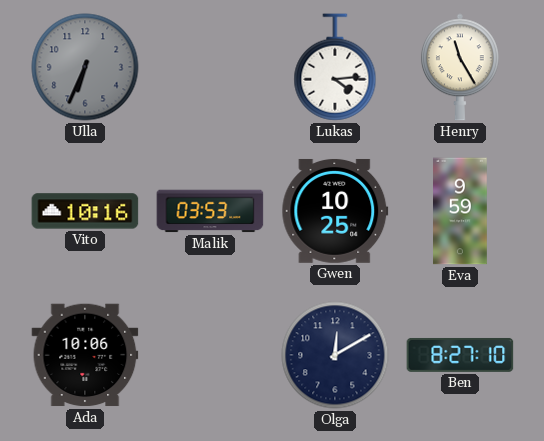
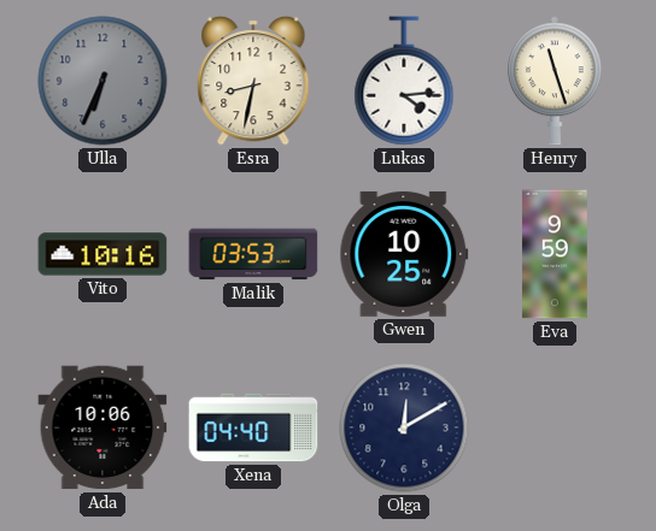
Esra: none -> 8:32
Henry: 11:25 -> 11:27
Xena: none -> 04:40
Ben: 8:27 -> none
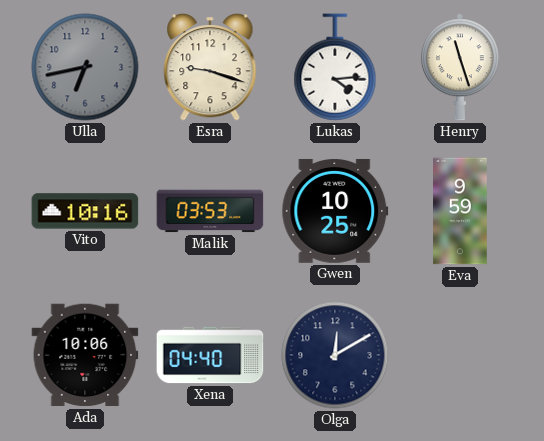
Ulla: 6:34 -> 6:43
Esra: 8:32 -> 9:18
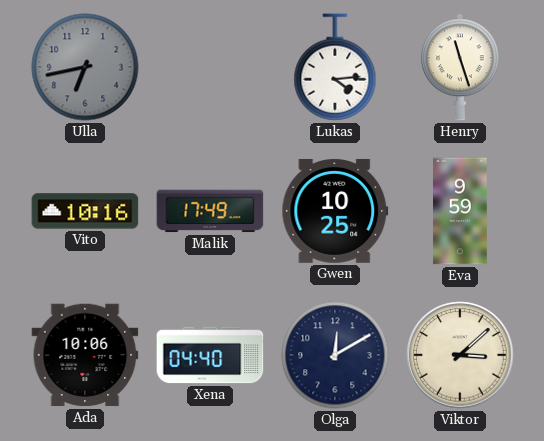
Esra: 9:18 -> none
Malik: 03:53 -> 17:49
Viktor: none -> 3:08
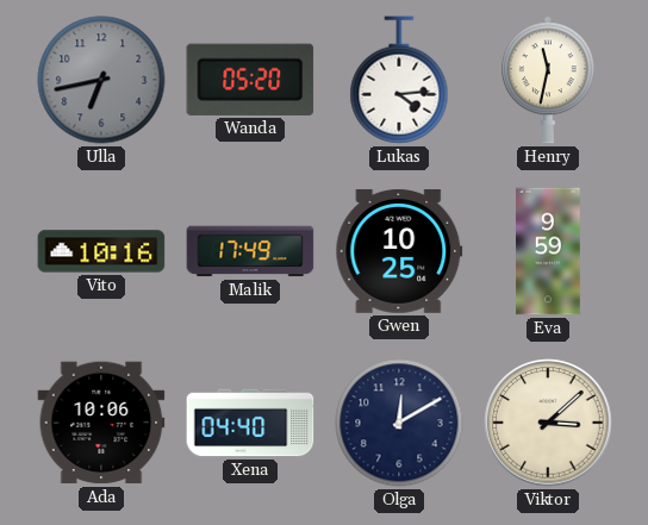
Wanda: none -> 05:20
Henry: 11:27 -> 11:32
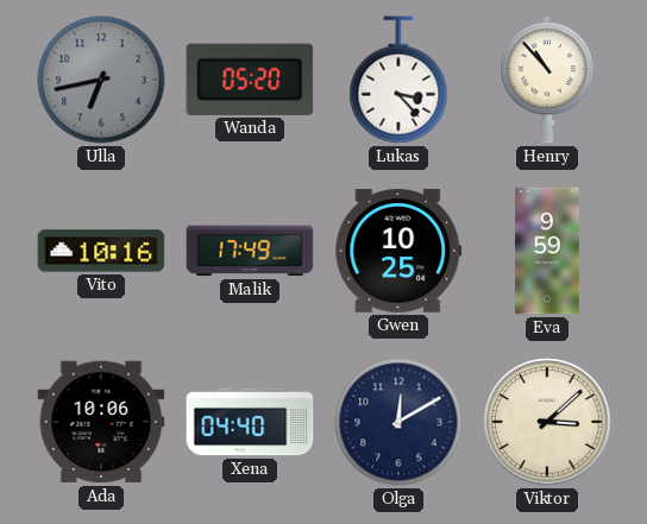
Lukas: 4:14 -> 3:23
Henry: 11:32 -> 10:53
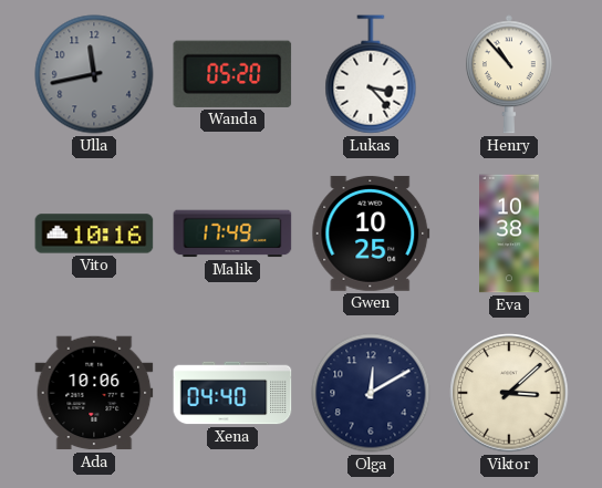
Ulla: 6:43 -> 11:43
Eva: 9:59 -> 10:38
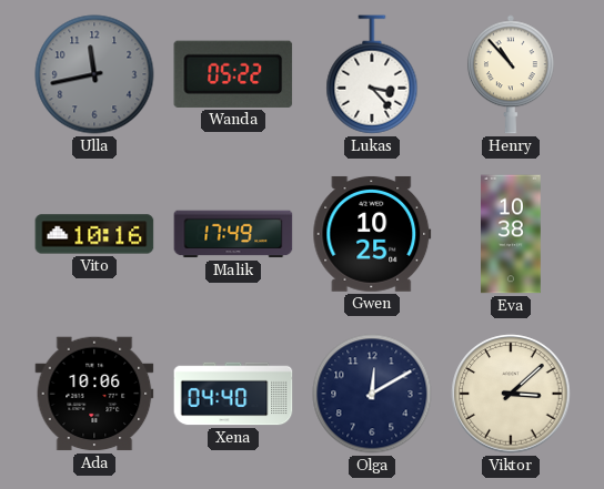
Wanda: 05:20 -> 05:22
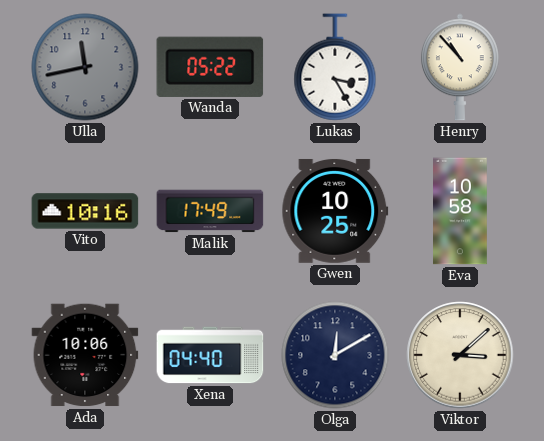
Lukas: 3:23 -> 3:25
Eva: 10:38 -> 10:58
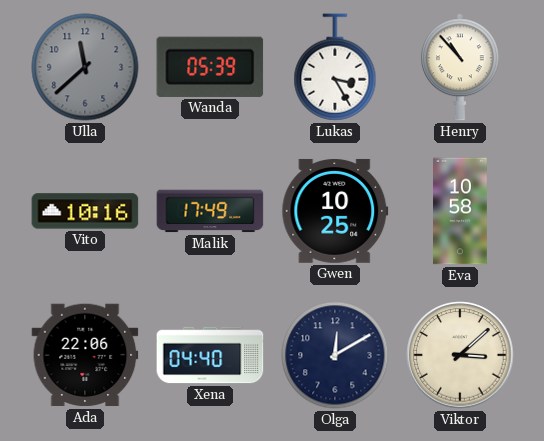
Ulla: 11:43 -> 11:38
Wanda: 05:22 -> 05:39
Ada: 10:06 -> 22:06
